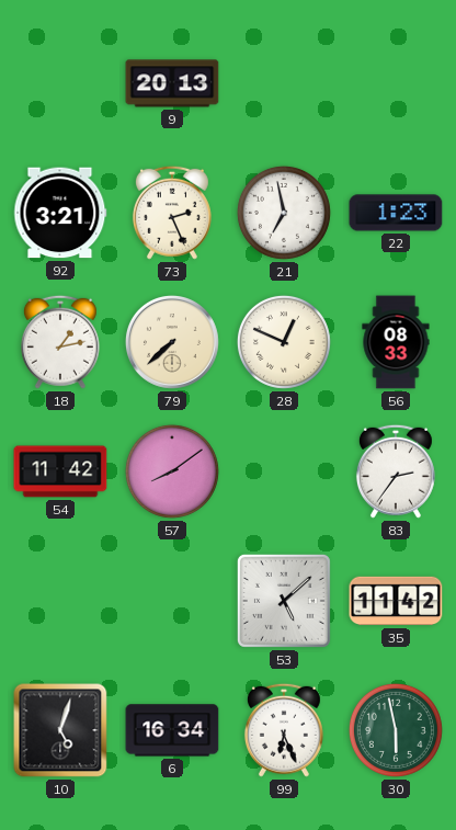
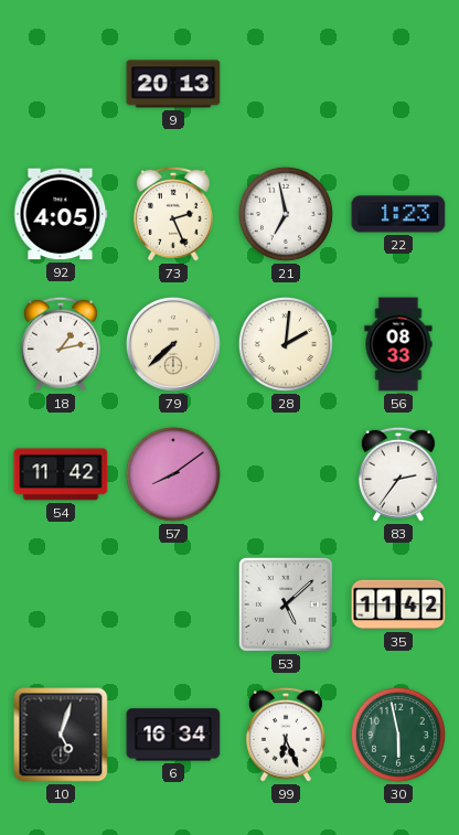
92: 3:21 -> 4:05
28: 12:49 -> 2:01
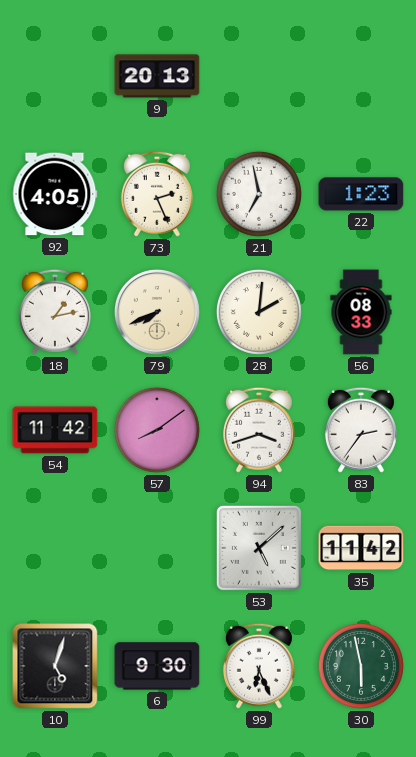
79: 7:38 -> 7:41
94: none -> 3:42
6: 16:34 -> 9:30
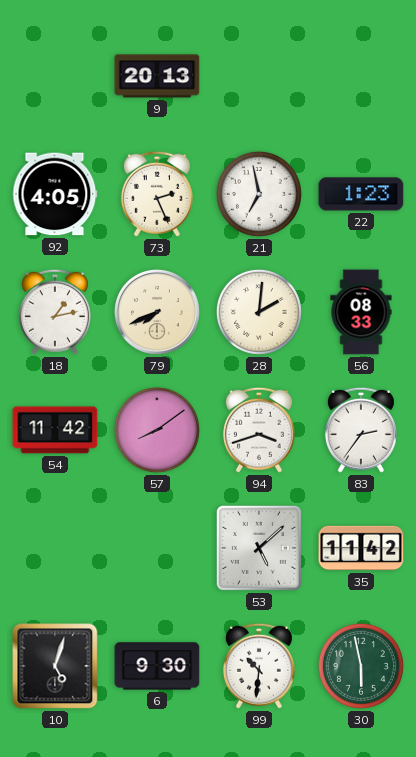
99: 6:26 -> 10:31
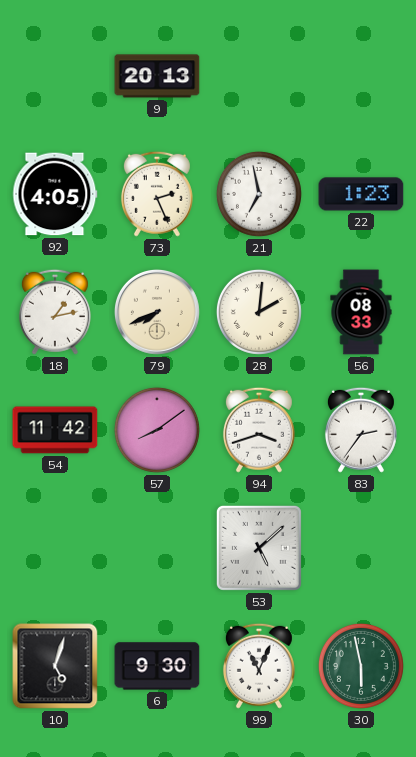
35: 11:42 -> none
99: 10:31 -> 11:04
